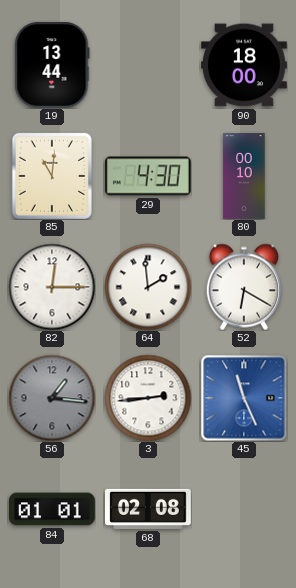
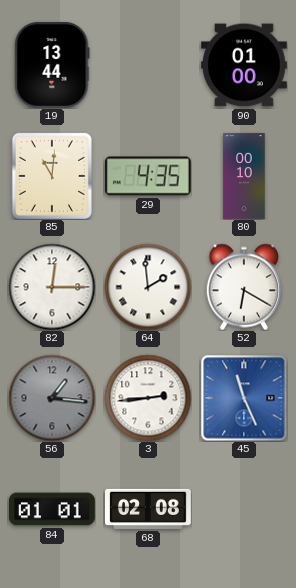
90: 18:00 -> 01:00
29: 4:30 -> 4:35
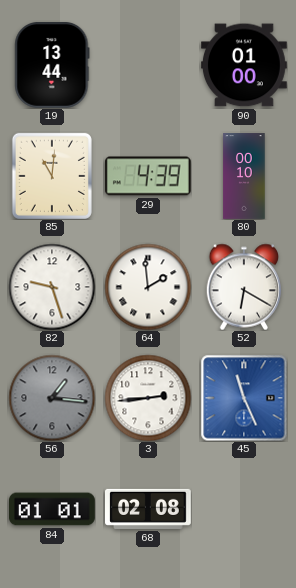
29: 4:35 -> 4:39
82: 12:15 -> 9:27
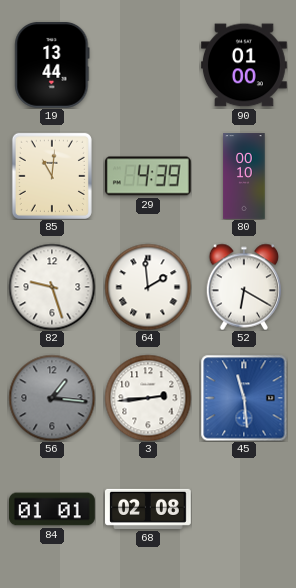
45: 11:26 -> 11:29
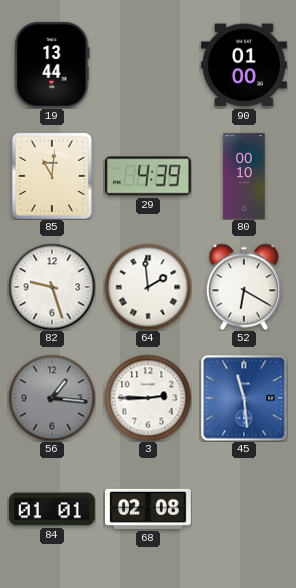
3: 2:44 -> 2:45
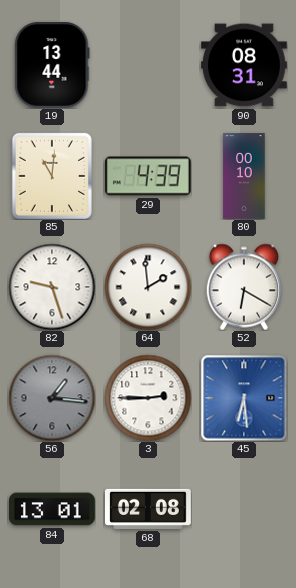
90: 01:00 -> 08:31
45: 11:29 -> 6:29
84: 01:01 -> 13:01
